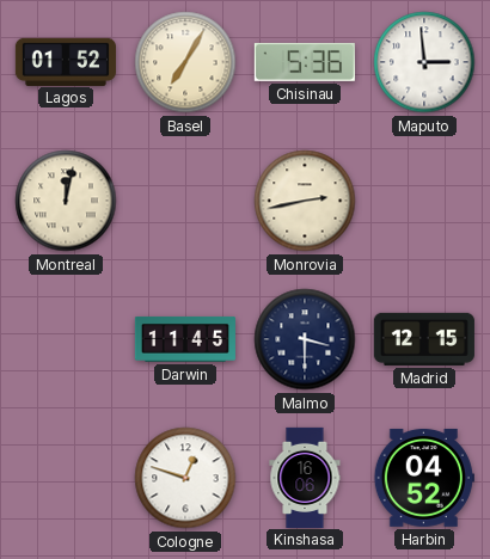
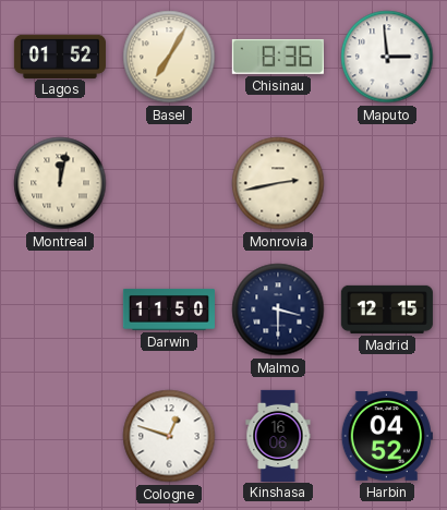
Chisinau: 5:36 -> 8:36
Darwin: 11:45 -> 11:50
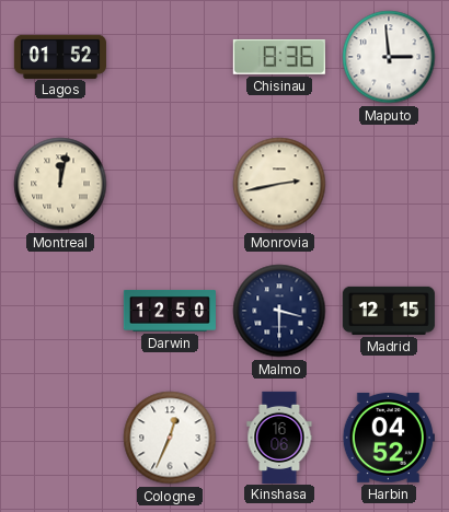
Basel: 7:05 -> none
Darwin: 11:50 -> 12:50
Cologne: 12:48 -> 12:34
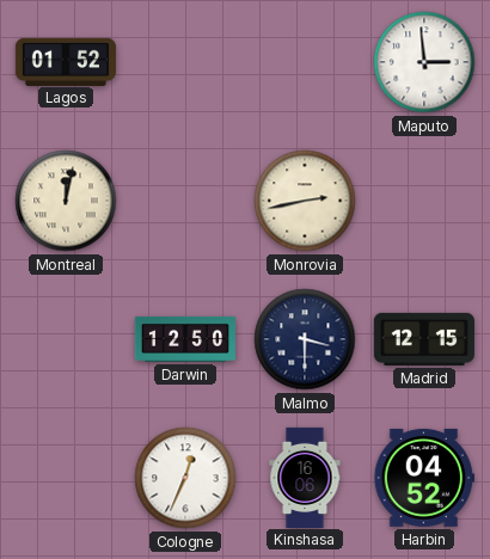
Chisinau: 8:36 -> none
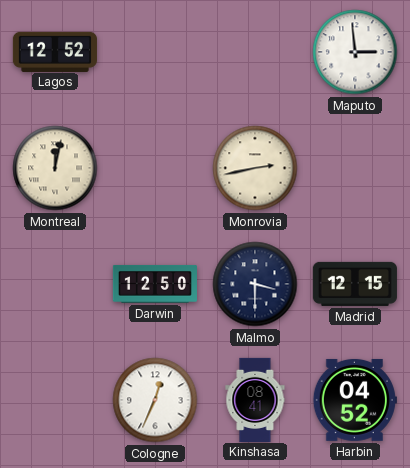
Lagos: 01:52 -> 12:52
Kinshasa: 16:06 -> 08:41
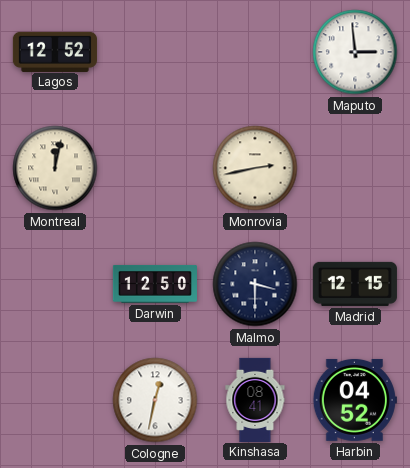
Cologne: 12:34 -> 12:32
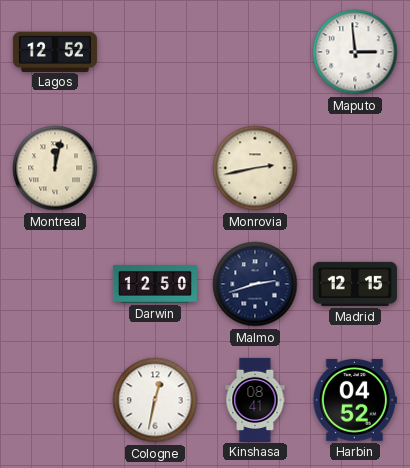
Malmo: 3:30 -> 2:42
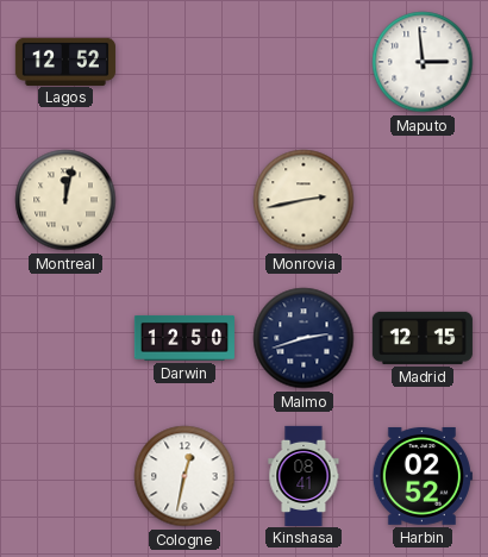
Harbin: 04:52 -> 02:52
